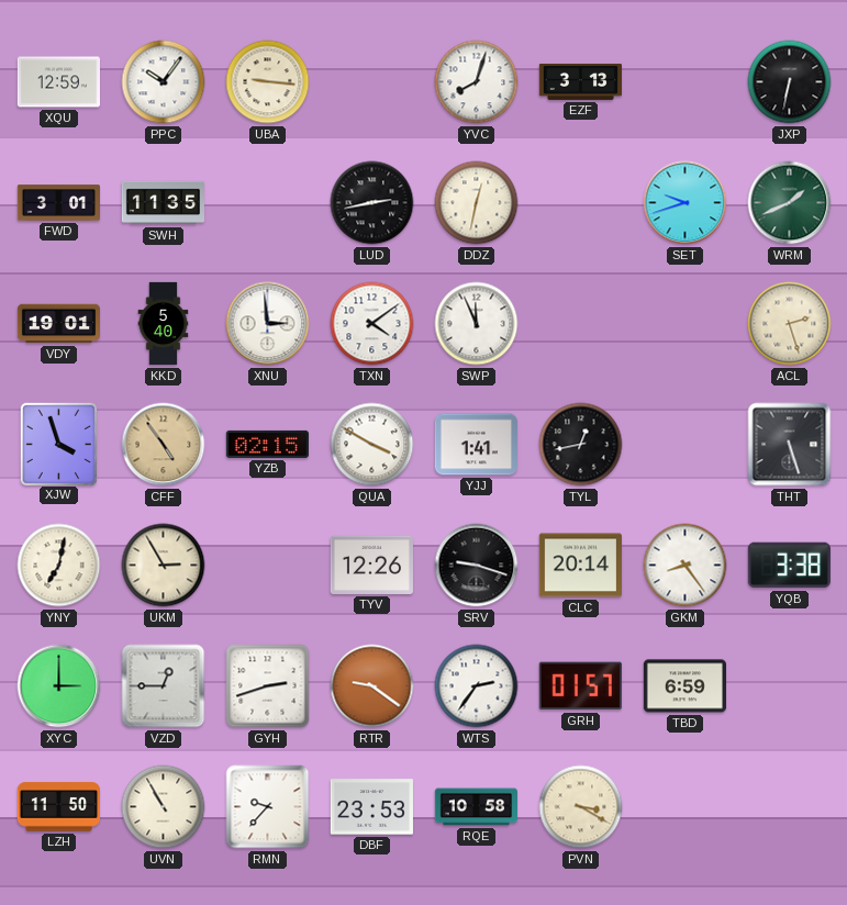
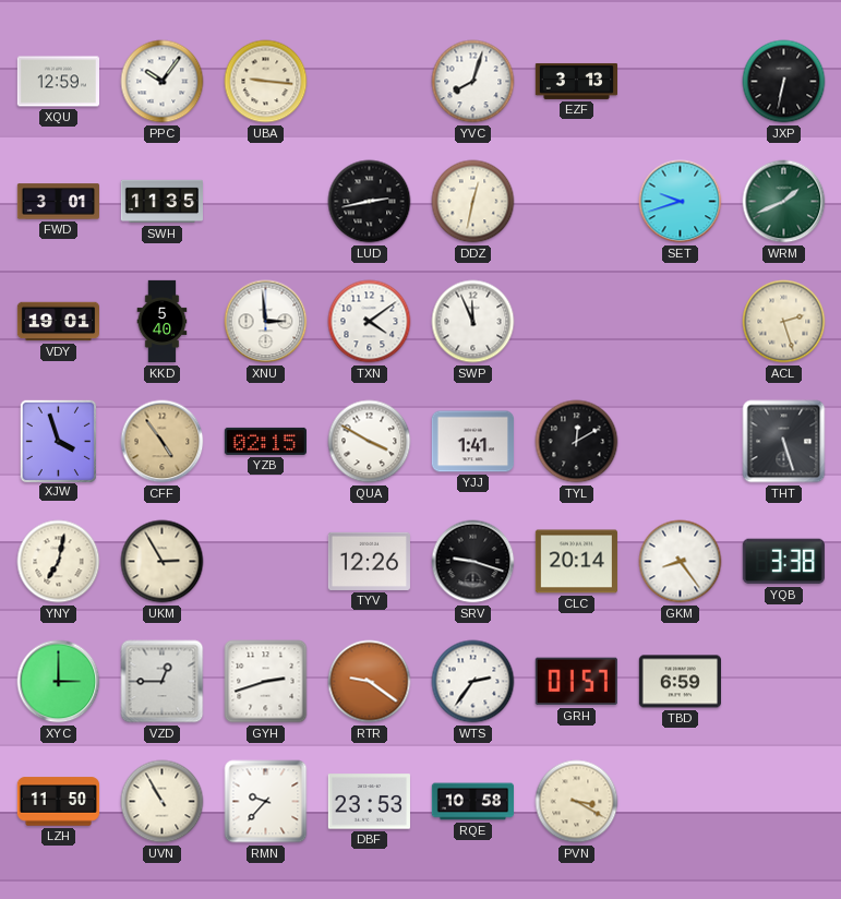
TYL: 12:43 -> 12:10
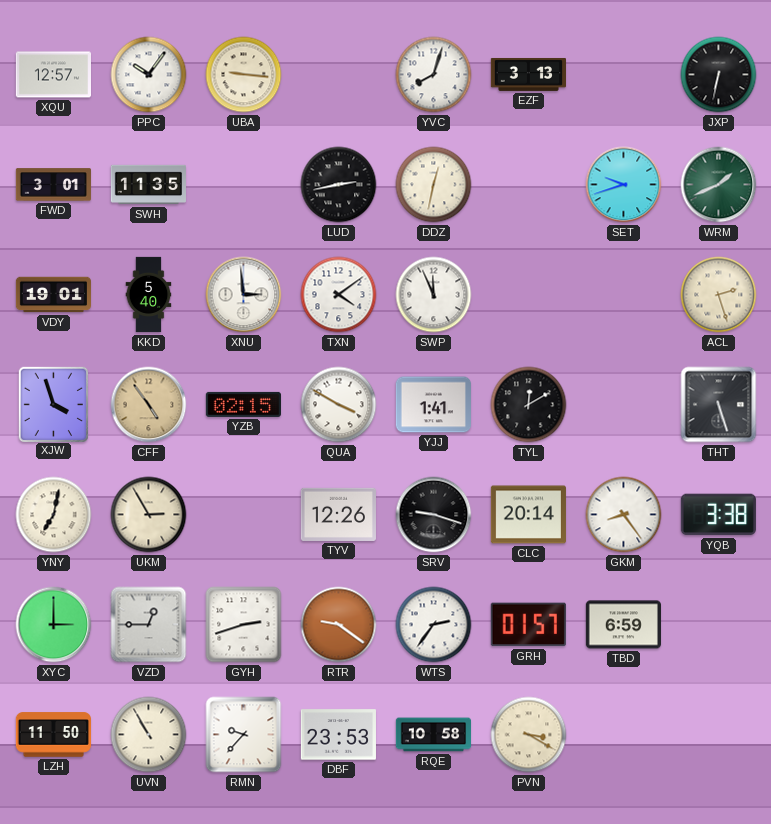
XQU: 12:59 -> 12:57
